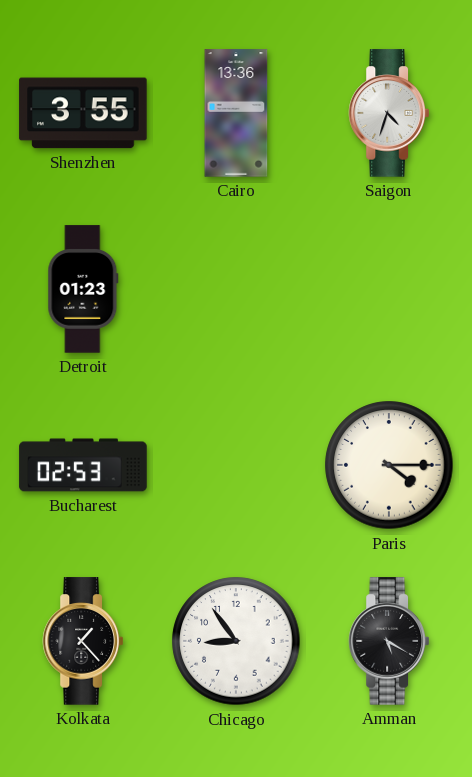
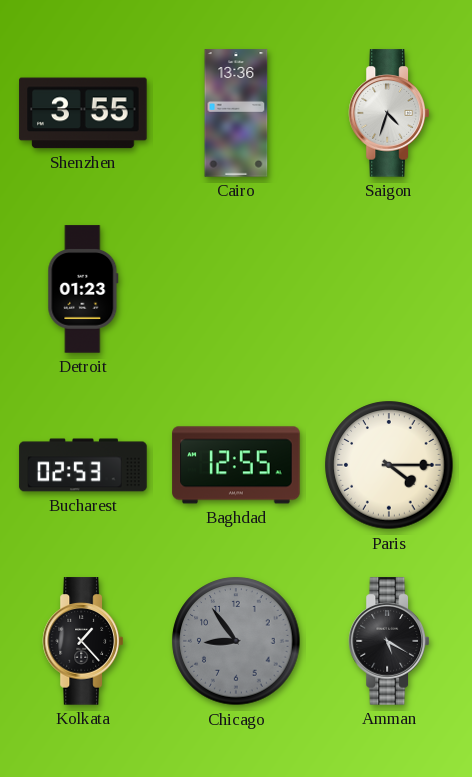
Baghdad: none -> 12:55
Chicago dial: white -> grey
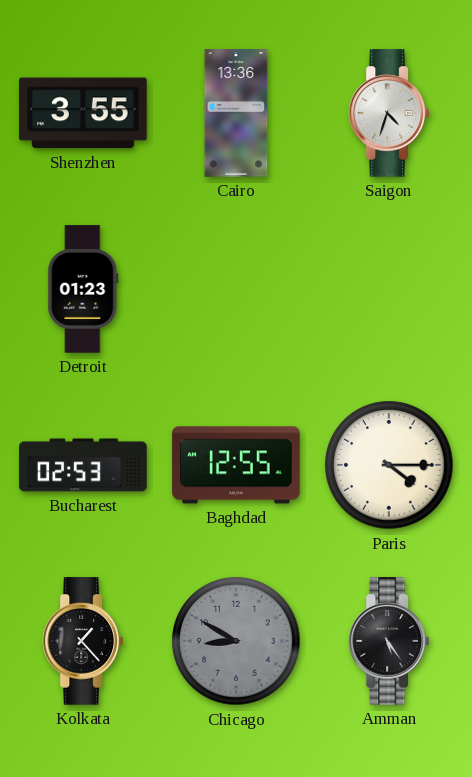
Chicago: 8:54 -> 8:50
Amman: 5:20 -> 5:24
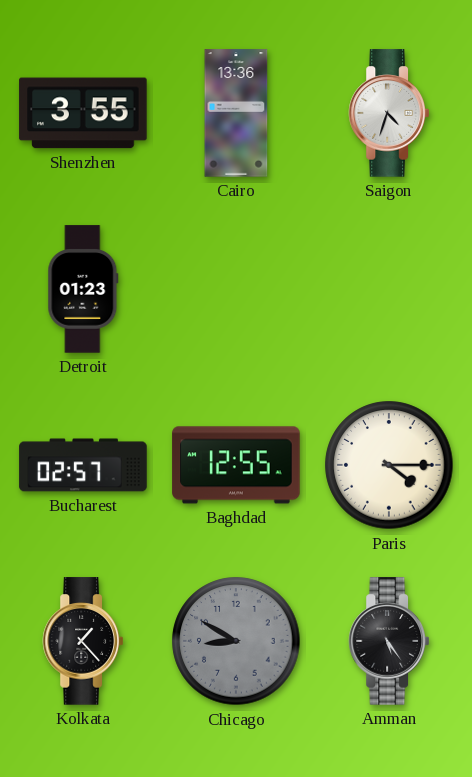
Bucharest: 02:53 -> 02:57
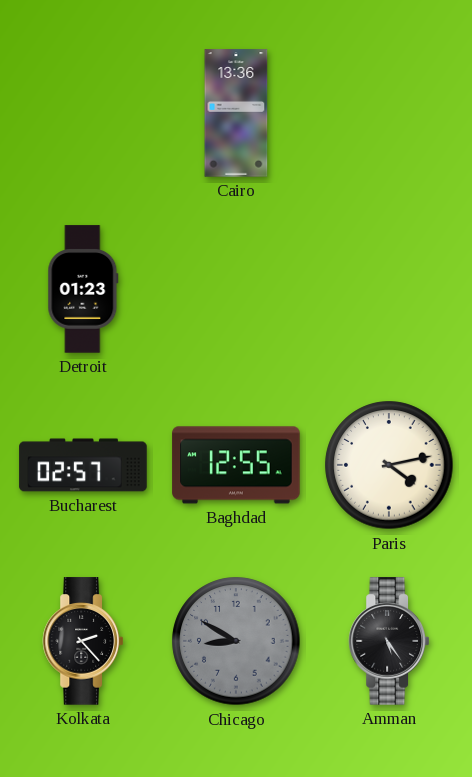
Shenzhen: 3:55 -> none
Saigon: 4:33 -> none
Paris: 4:15 -> 4:13
Kolkata: 1:23 -> 2:23
